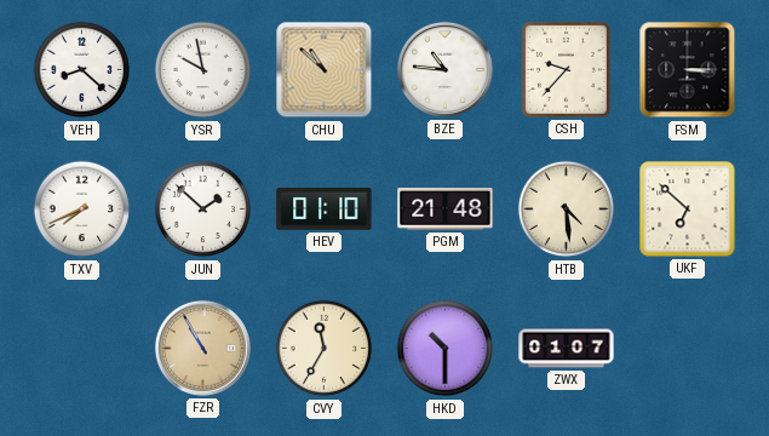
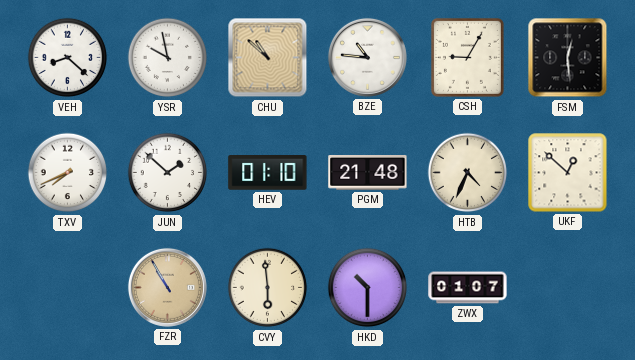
CSH: 9:37 -> 9:05
FSM: 3:15 -> 12:29
HTB: 4:29 -> 4:34
UKF: 6:52 -> 12:52
CVY: 11:35 -> 5:59
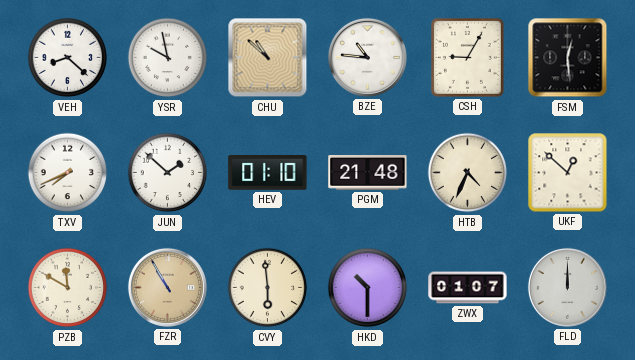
PZB: none -> 11:50
FLD: none -> 12:00
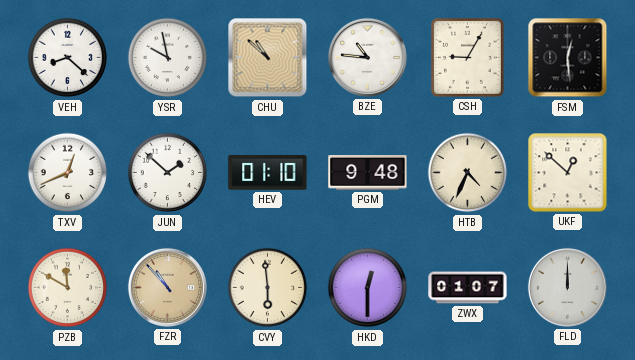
TXV: 7:41 -> 12:41
PGM: 21:48 -> 9:48
FZR: 10:55 -> 10:53
HKD: 10:30 -> 12:30
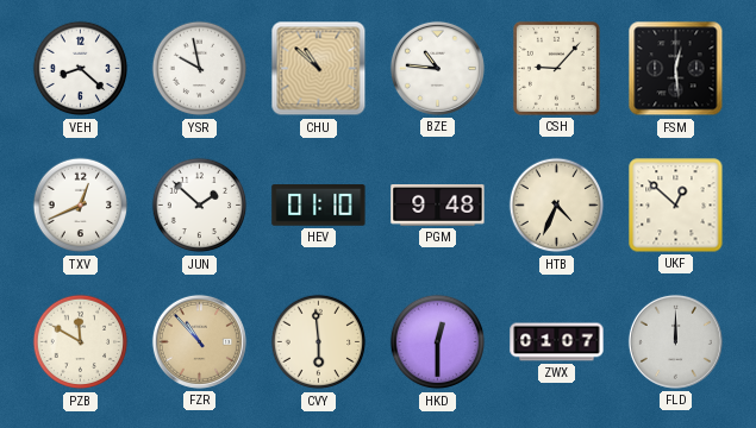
CSH: 9:05 -> 9:07
